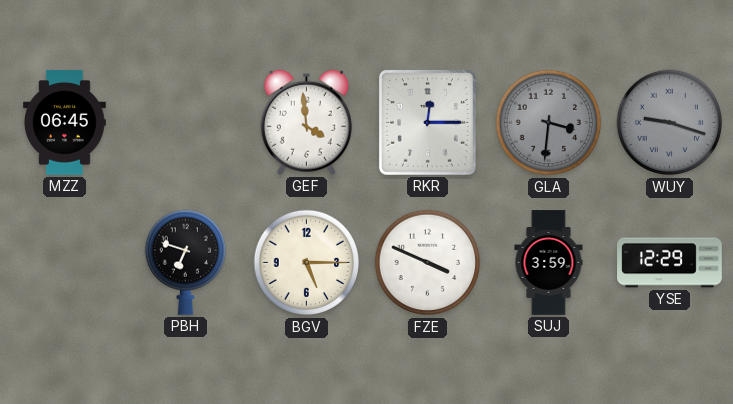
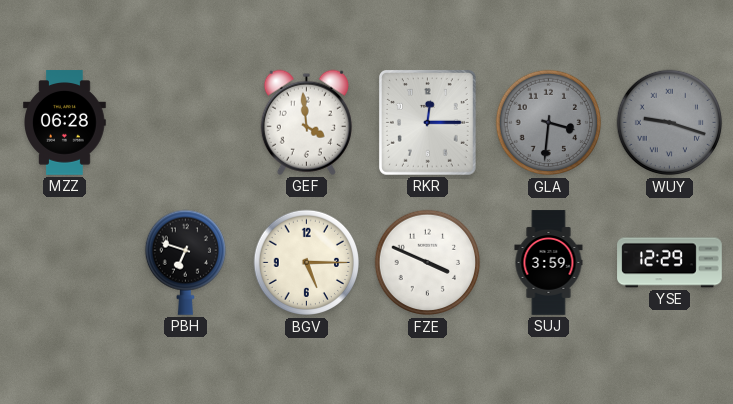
MZZ: 06:45 -> 06:28
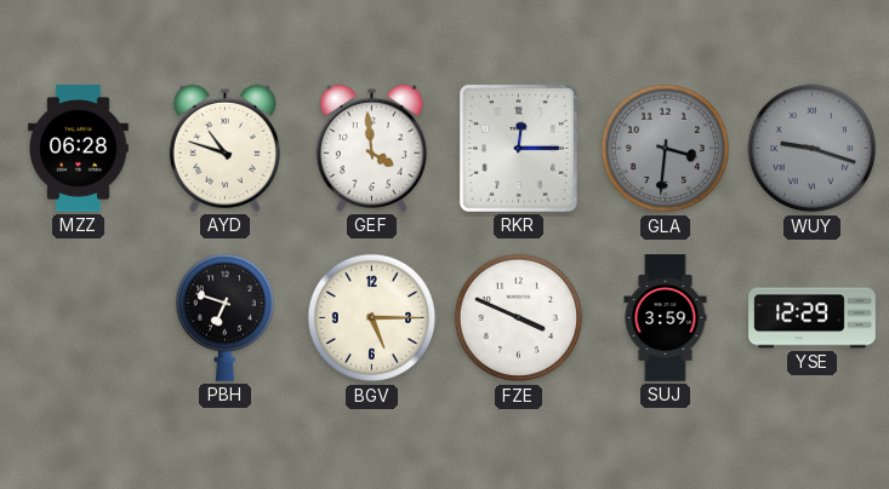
AYD: none -> 10:48
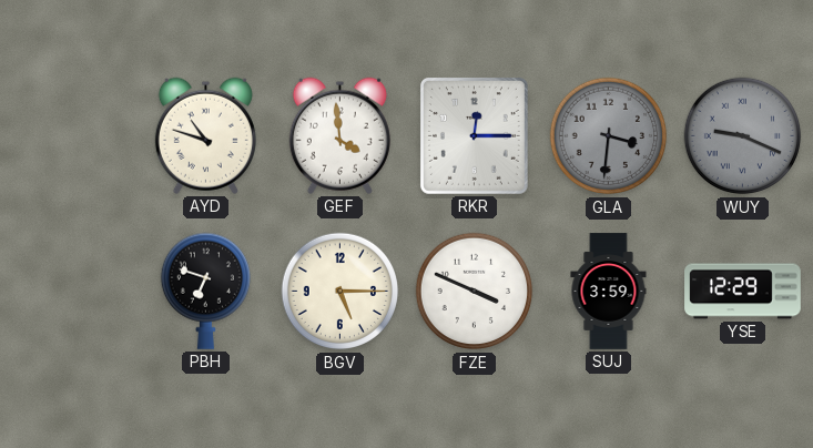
MZZ: 06:28 -> none
WUY: 9:18 -> 9:19
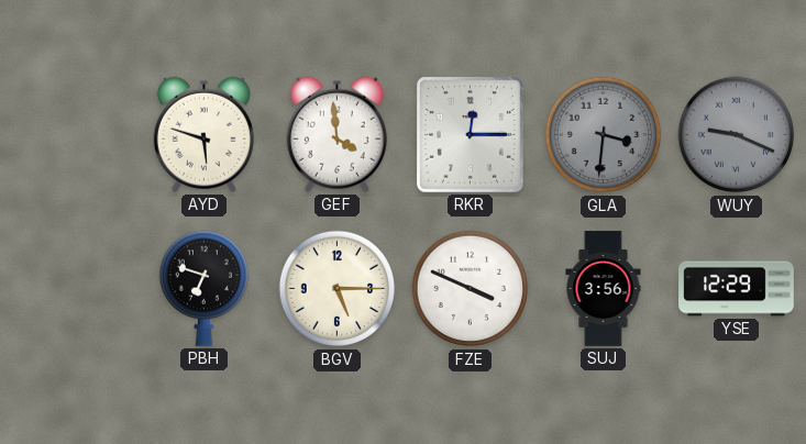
AYD: 10:48 -> 5:48
SUJ: 3:59 -> 3:56
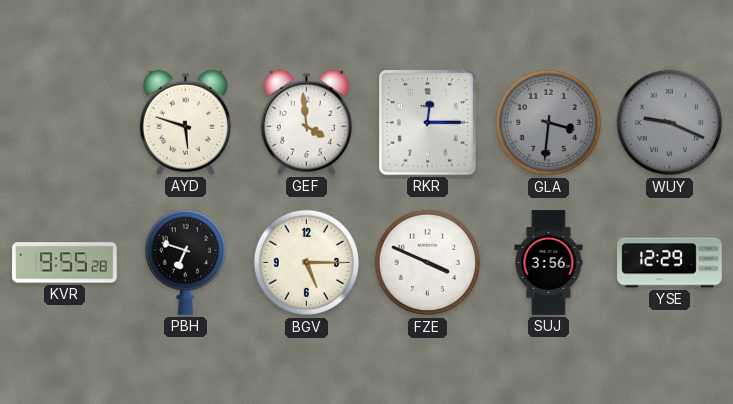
KVR: none -> 9:55
